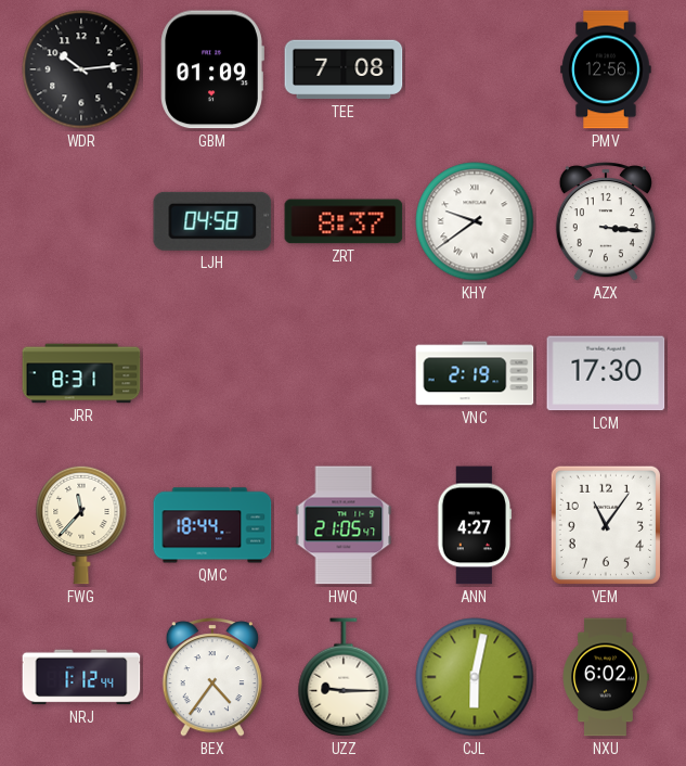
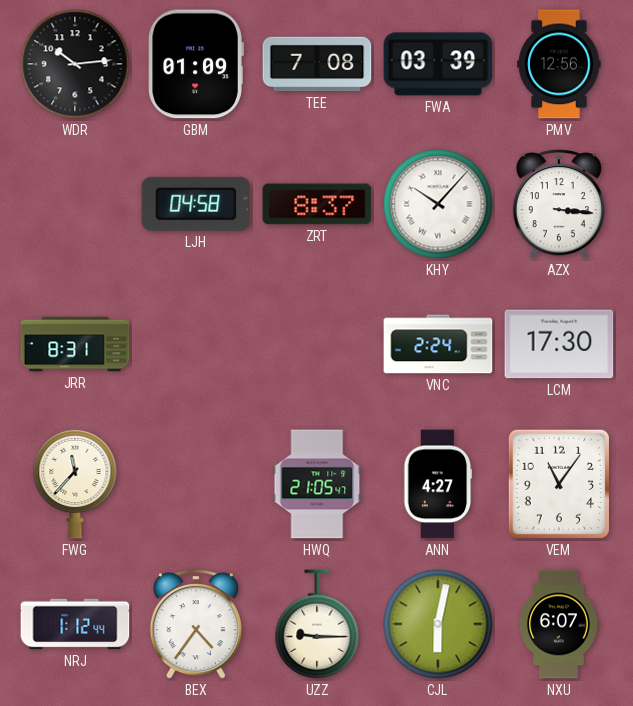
FWA: none -> 03:39
KHY: 9:39 -> 10:07
VNC: 2:19 -> 2:24
QMC: 18:44 -> none
NXU: 6:02 -> 6:07
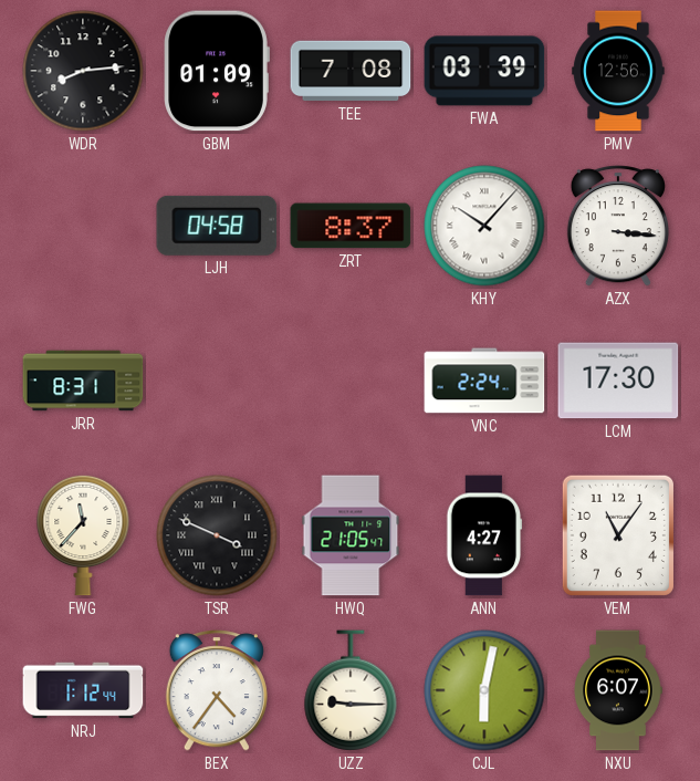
WDR: 10:14 -> 8:14
TSR: none -> 3:49
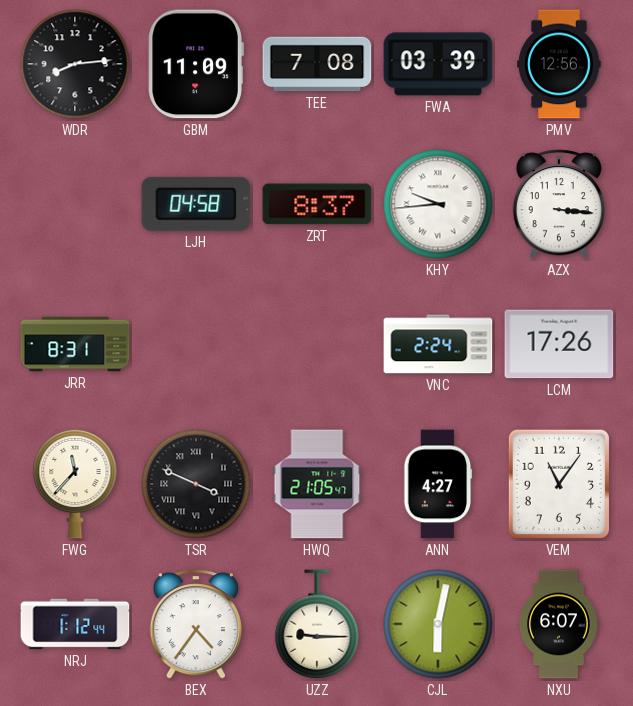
GBM: 01:09 -> 11:09
KHY: 10:07 -> 9:44
LCM: 17:30 -> 17:26
